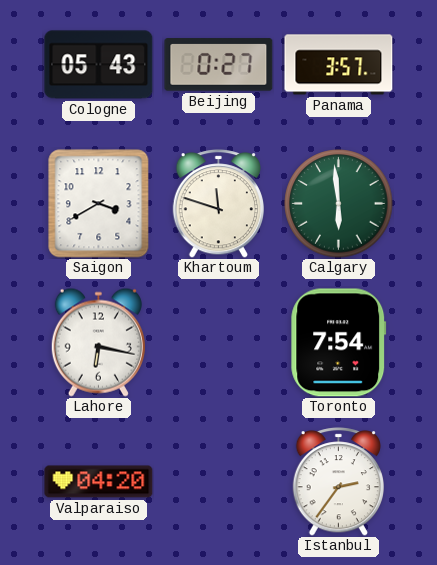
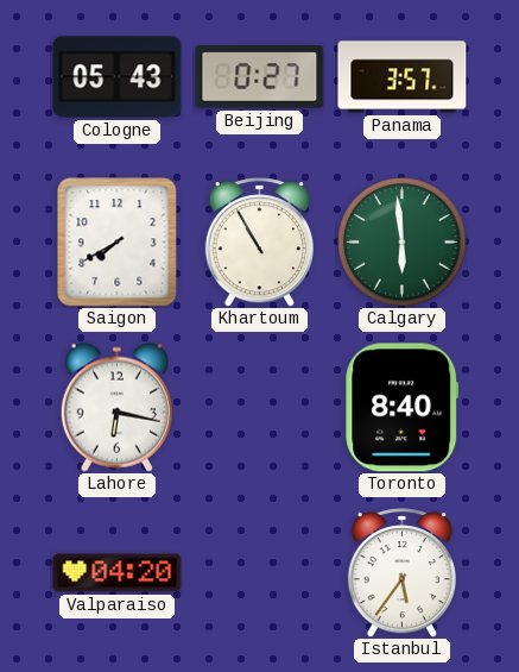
Saigon: 3:40 -> 7:40
Khartoum: 11:48 -> 10:55
Toronto: 7:54 -> 8:40
Istanbul: 2:36 -> 5:36
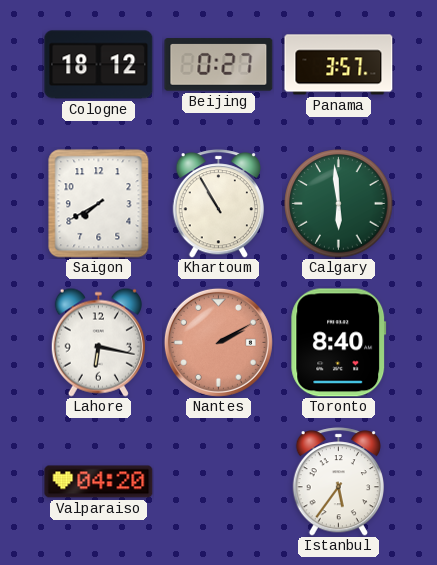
Cologne: 05:43 -> 18:12
Nantes: none -> 2:10
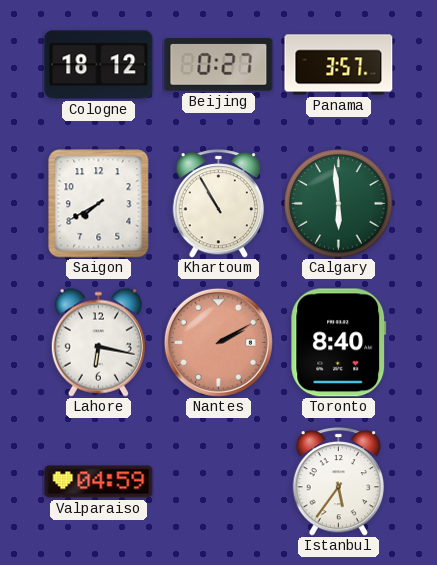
Valparaiso: 04:20 -> 04:59
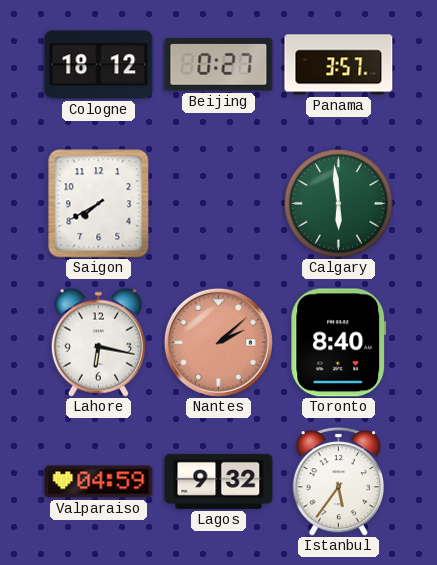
Khartoum: 10:55 -> none
Nantes: 2:10 -> 2:08
Lagos: none -> 9:32
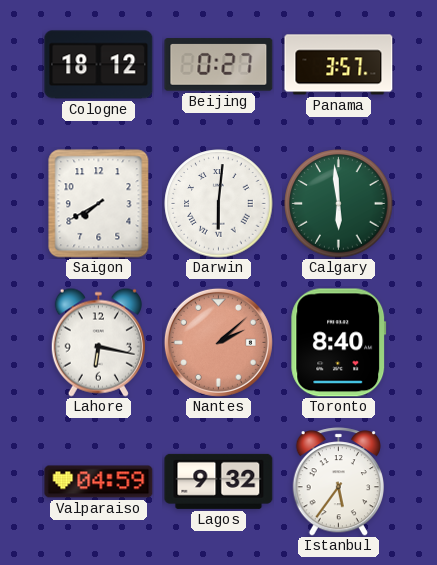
Darwin: none -> 6:01
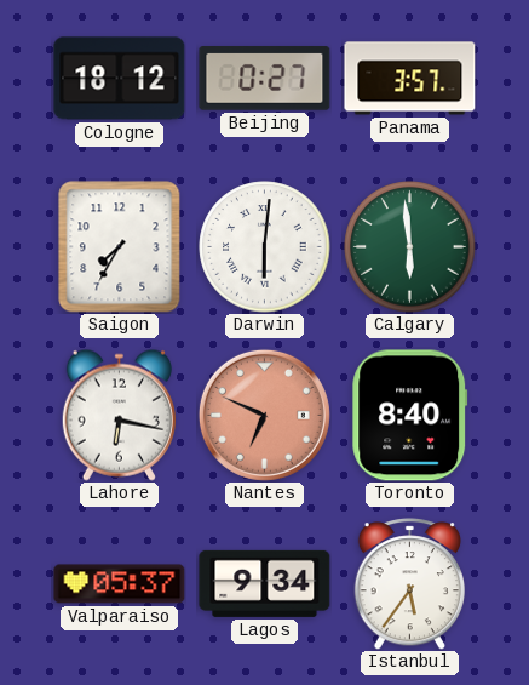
Saigon: 7:40 -> 7:35
Nantes: 2:08 -> 6:49
Valparaiso: 04:59 -> 05:37
Lagos: 9:32 -> 9:34
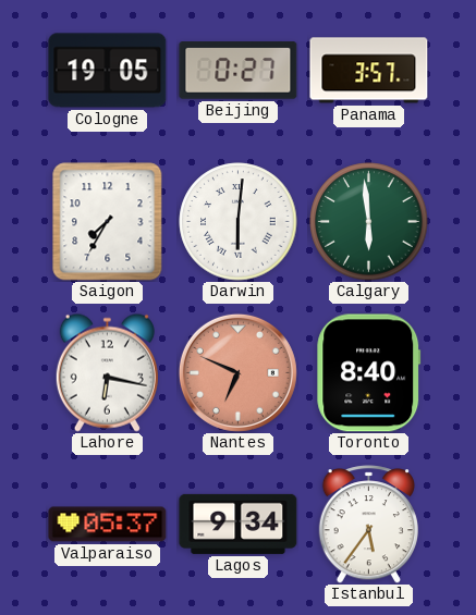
Cologne: 18:12 -> 19:05
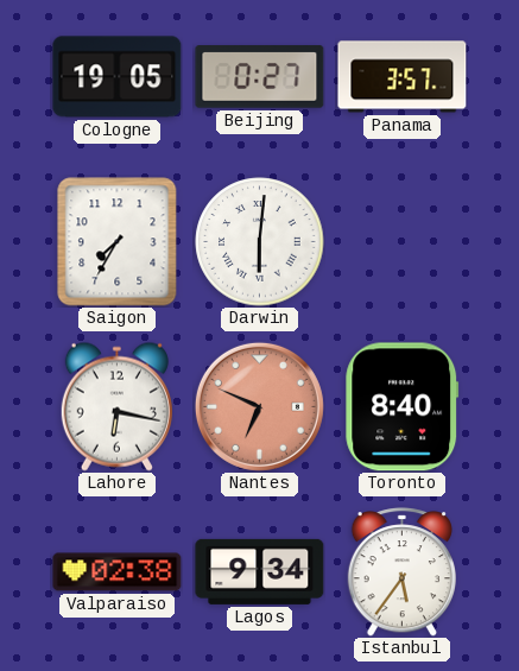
Calgary: 5:59 -> none
Valparaiso: 05:37 -> 02:38
